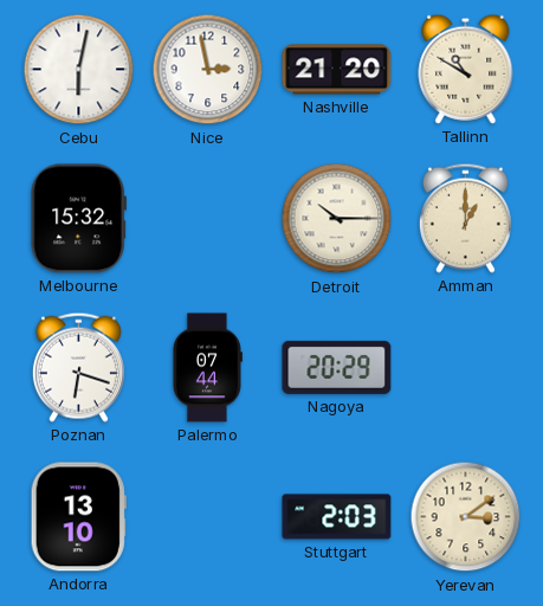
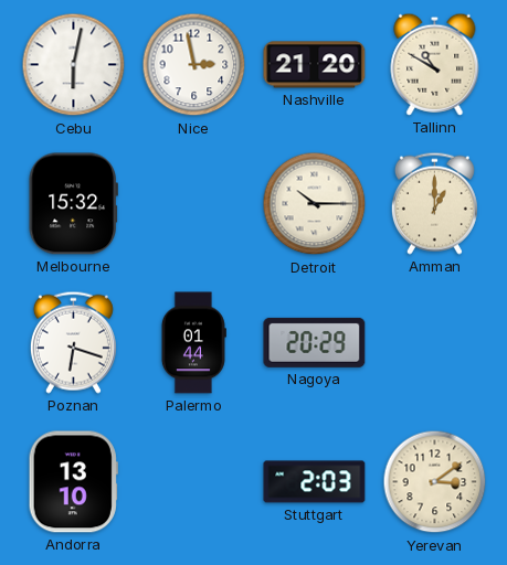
Palermo: 07:44 -> 01:44
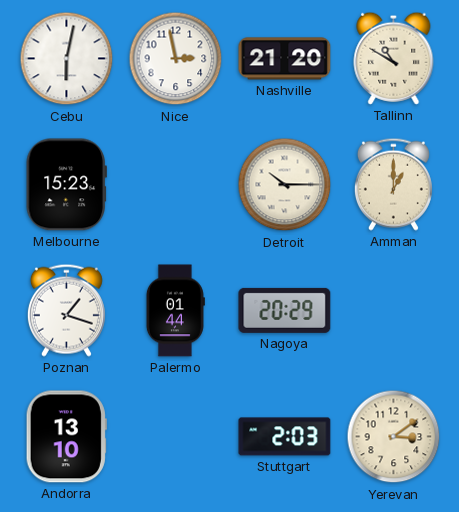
Melbourne: 15:32 -> 15:23
Poznan: 6:18 -> 1:18
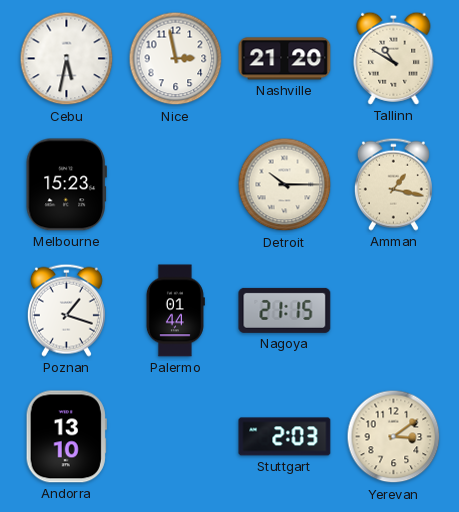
Cebu: 6:02 -> 5:32
Amman: 1:00 -> 1:17
Nagoya: 20:29 -> 21:15
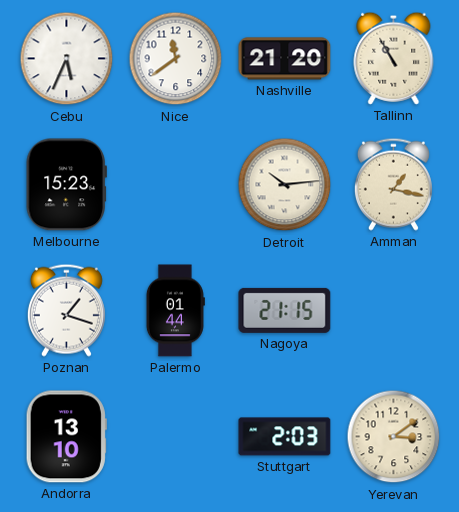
Cebu: 5:32 -> 5:34
Nice: 2:58 -> 11:39
Tallinn: 10:50 -> 10:55
Detroit: 10:15 -> 10:14
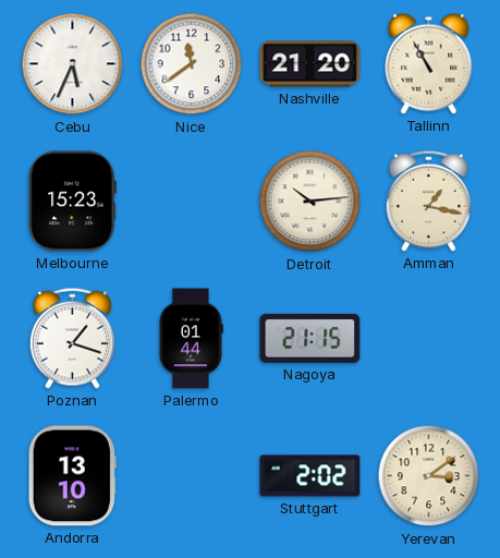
Stuttgart: 2:03 -> 2:02
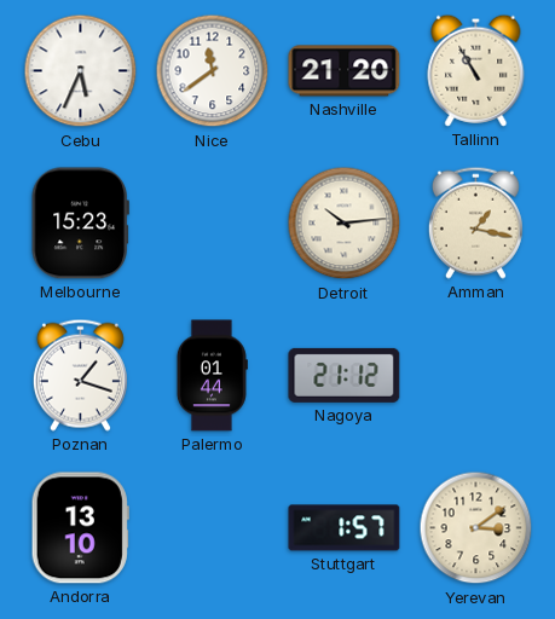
Nagoya: 21:15 -> 21:12
Stuttgart: 2:02 -> 1:57
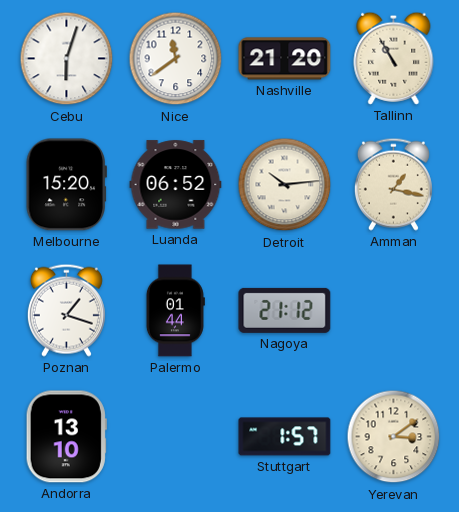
Cebu: 5:34 -> 6:03
Melbourne: 15:23 -> 15:20
Luanda: none -> 06:52
